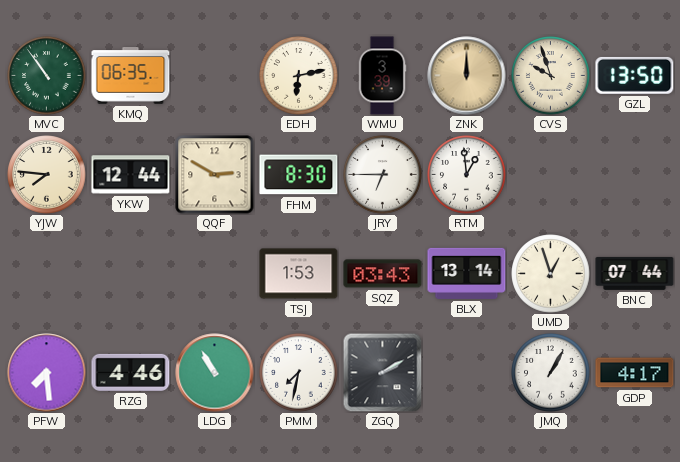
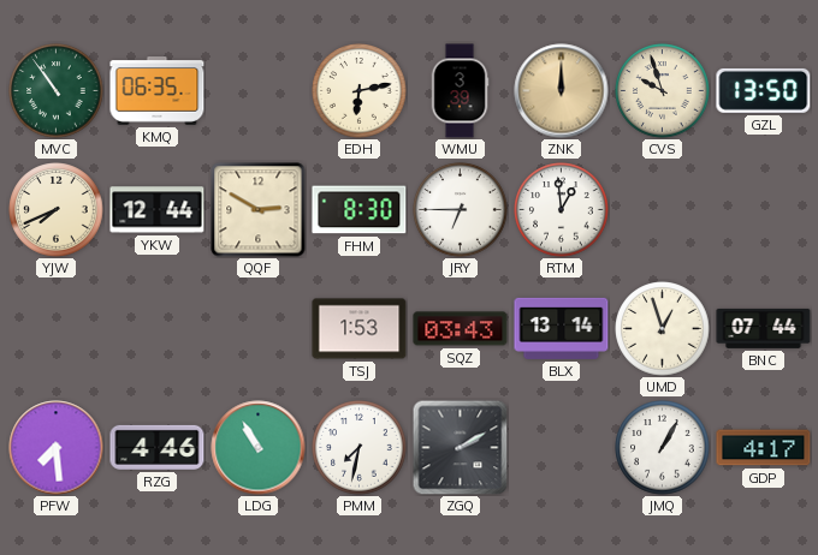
YJW: 7:46 -> 7:41
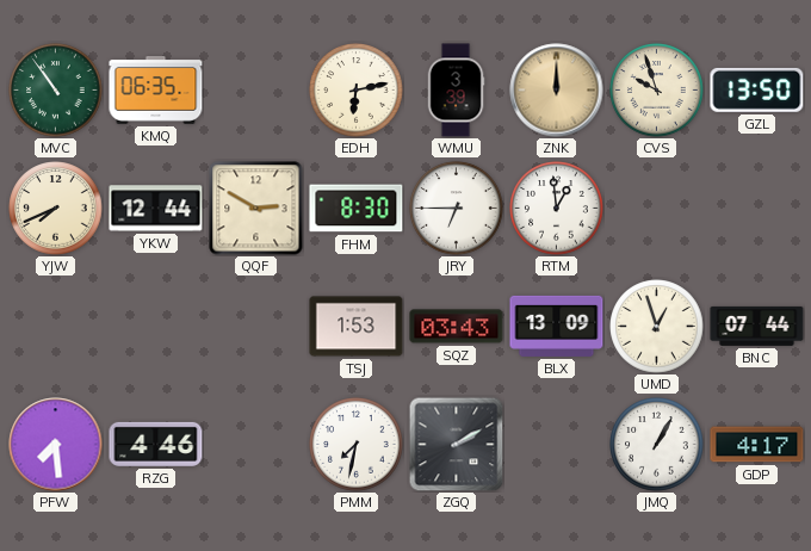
BLX: 13:14 -> 13:09
LDG: 10:55 -> none
